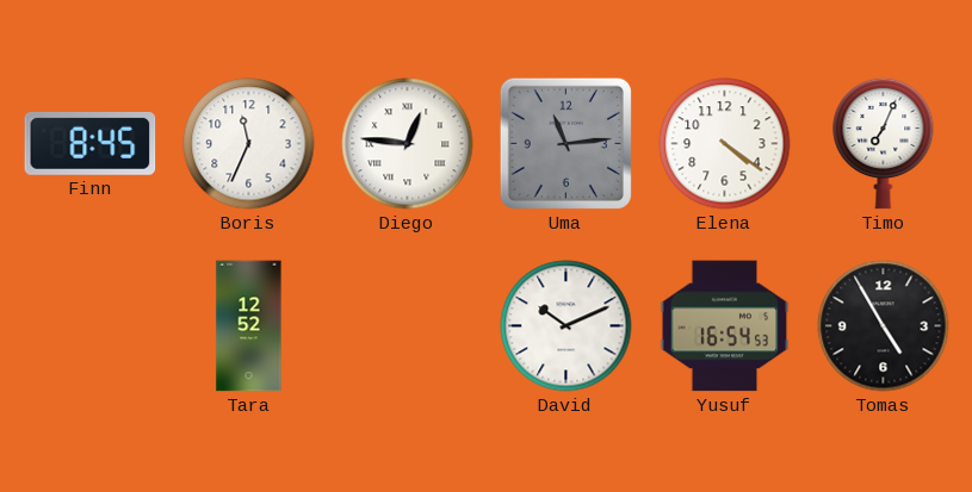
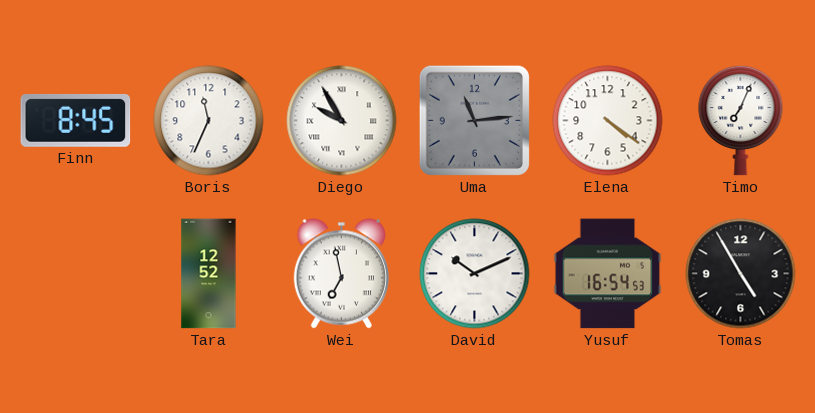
Diego: 12:46 -> 9:55
Wei: none -> 6:58
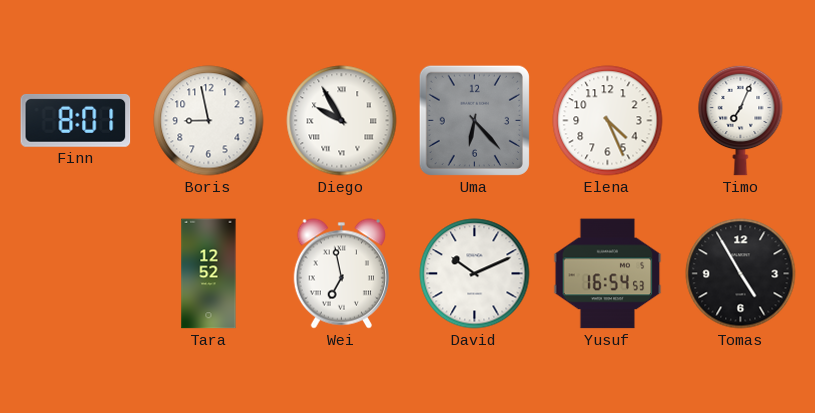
Finn: 8:45 -> 8:01
Boris: 11:34 -> 8:58
Uma: 11:14 -> 6:23
Elena: 4:21 -> 4:26
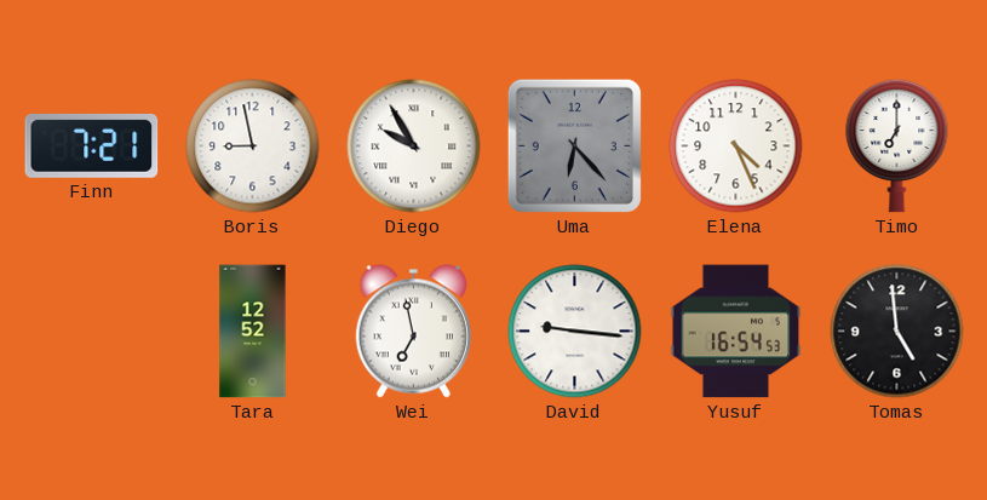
Finn: 8:01 -> 7:21
Timo: 7:04 -> 7:00
David: 10:11 -> 9:16
Tomas: 4:55 -> 4:59
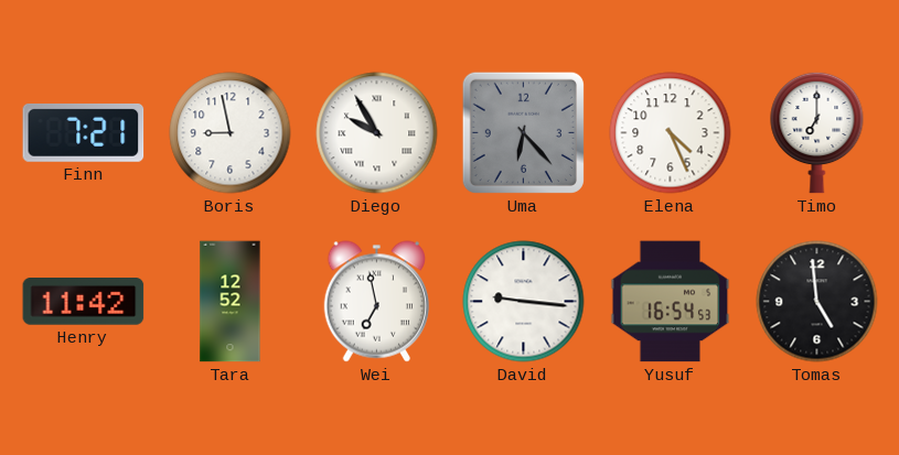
Henry: none -> 11:42
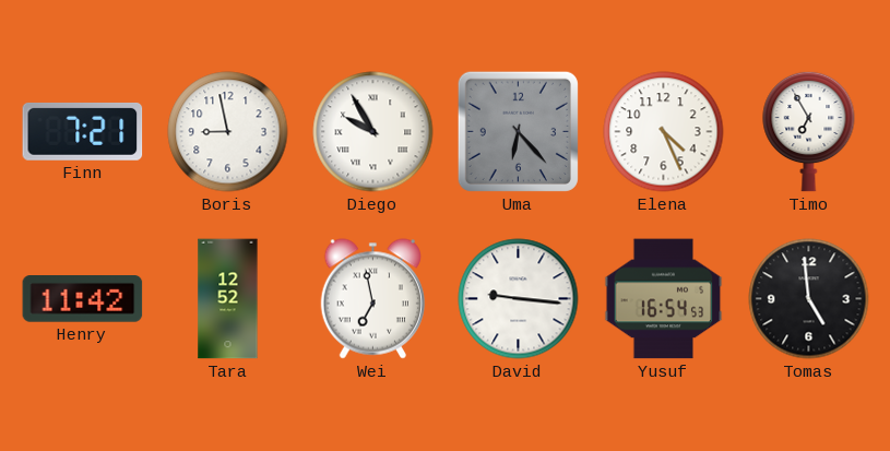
Timo: 7:00 -> 6:55
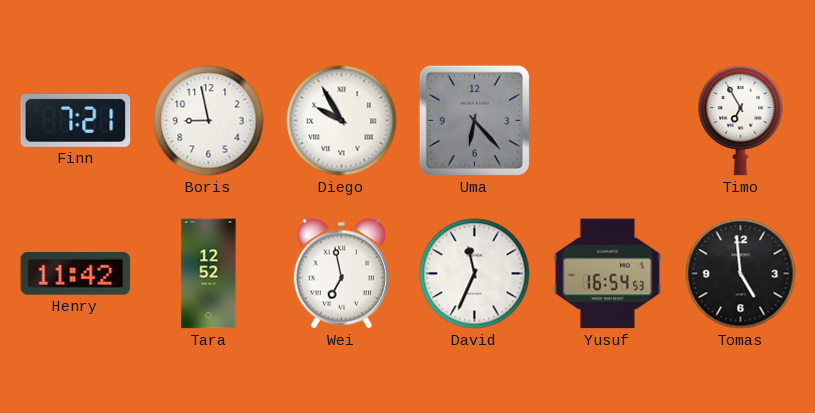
Elena: 4:26 -> none
David: 9:16 -> 11:34
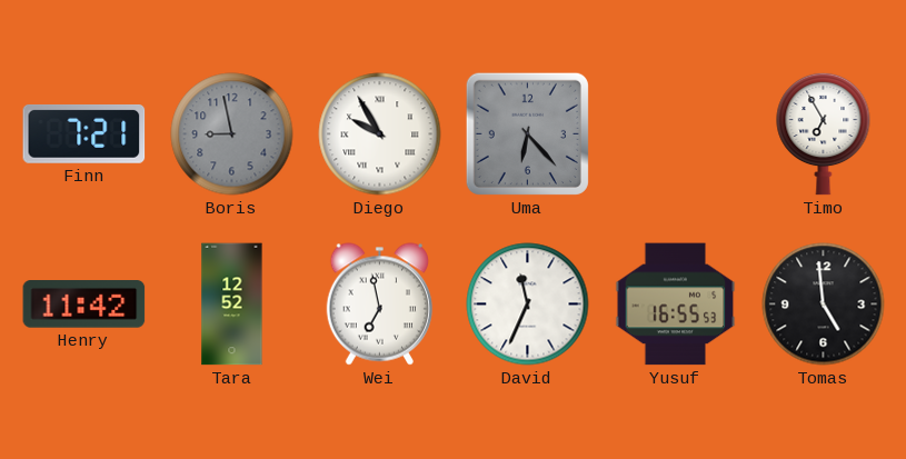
Boris dial: white -> grey
Yusuf: 16:54 -> 16:55
